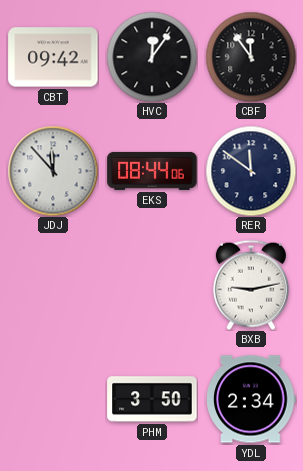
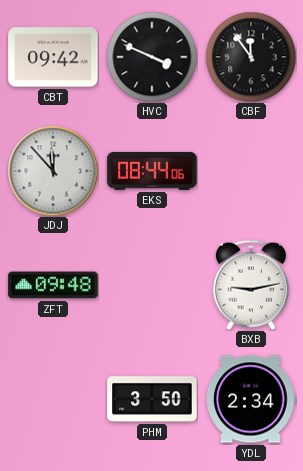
HVC: 12:06 -> 3:49
RER: 11:51 -> none
ZFT: none -> 09:48
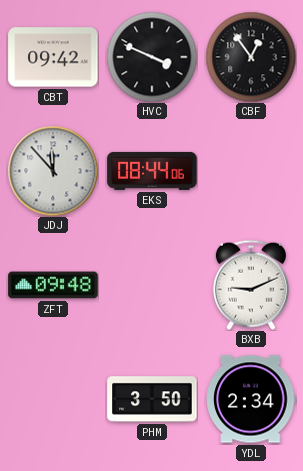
CBF: 11:54 -> 12:54
BXB: 9:13 -> 9:11
